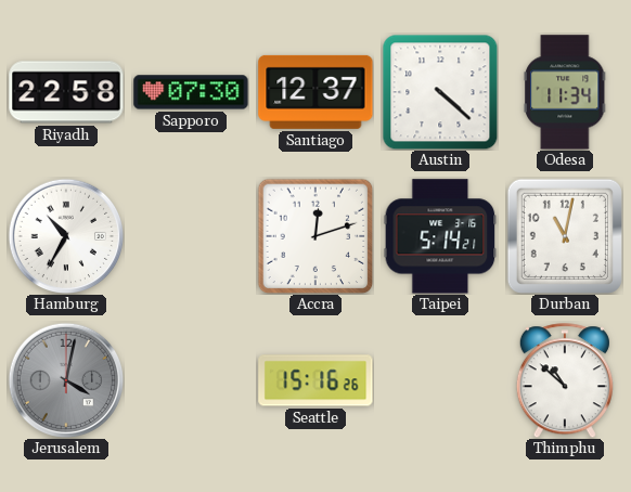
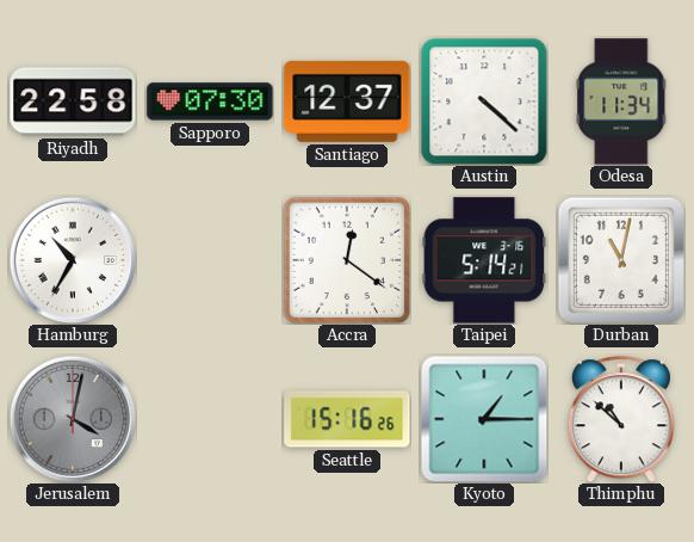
Accra: 12:12 -> 12:21
Kyoto: none -> 1:15
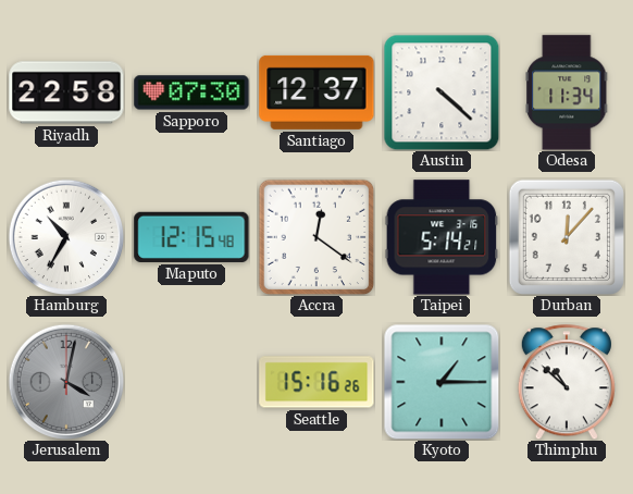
Maputo: none -> 12:15
Durban: 11:02 -> 12:07
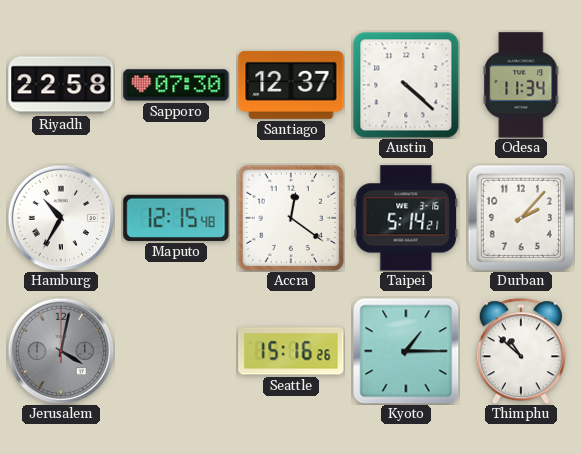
Durban: 12:07 -> 2:07
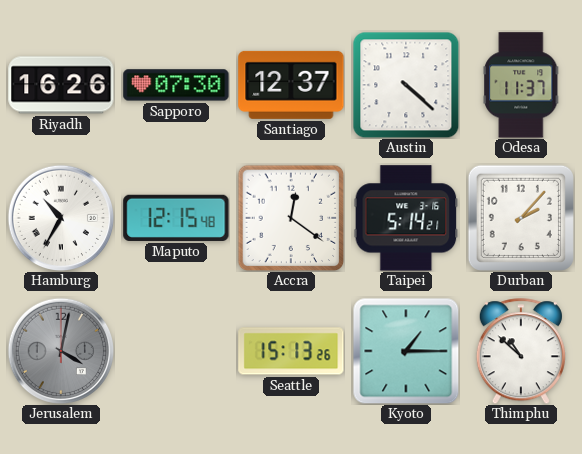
Riyadh: 22:58 -> 16:26
Odesa: 11:34 -> 11:37
Seattle: 15:16 -> 15:13
